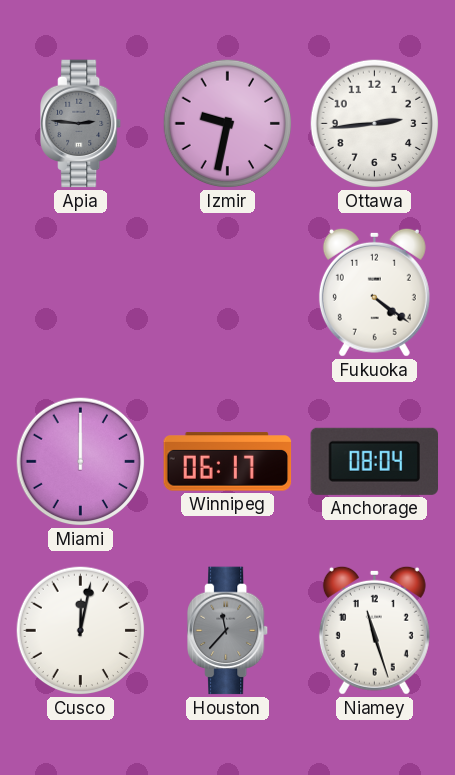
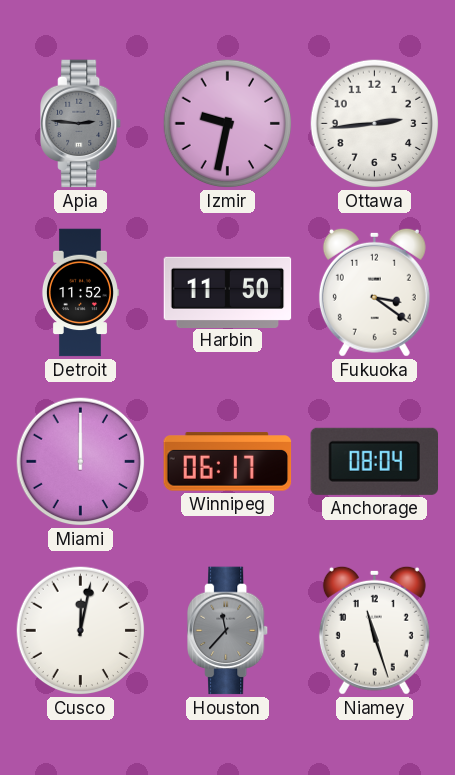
Detroit: none -> 11:52
Harbin: none -> 11:50
Fukuoka: 4:21 -> 3:21
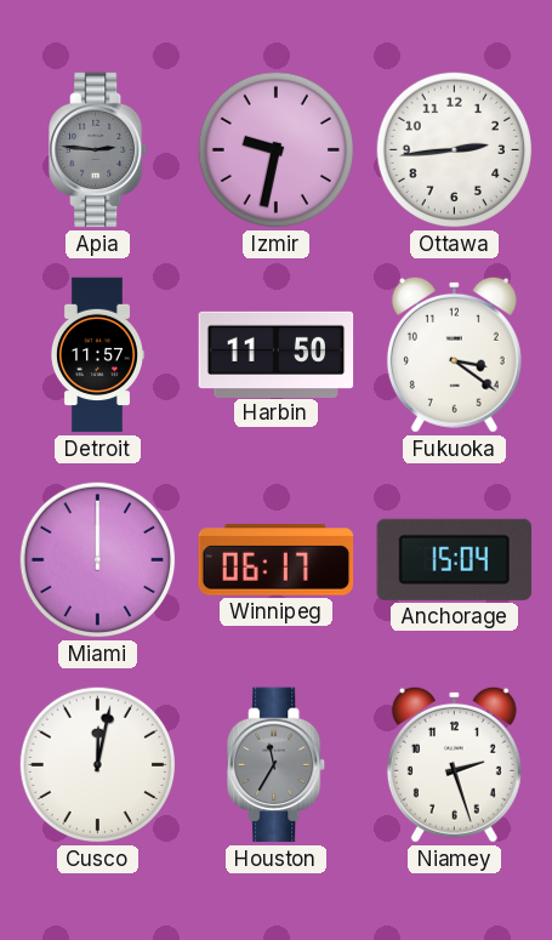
Detroit: 11:52 -> 11:57
Anchorage: 08:04 -> 15:04
Houston: 11:37 -> 11:35
Niamey: 11:27 -> 2:27
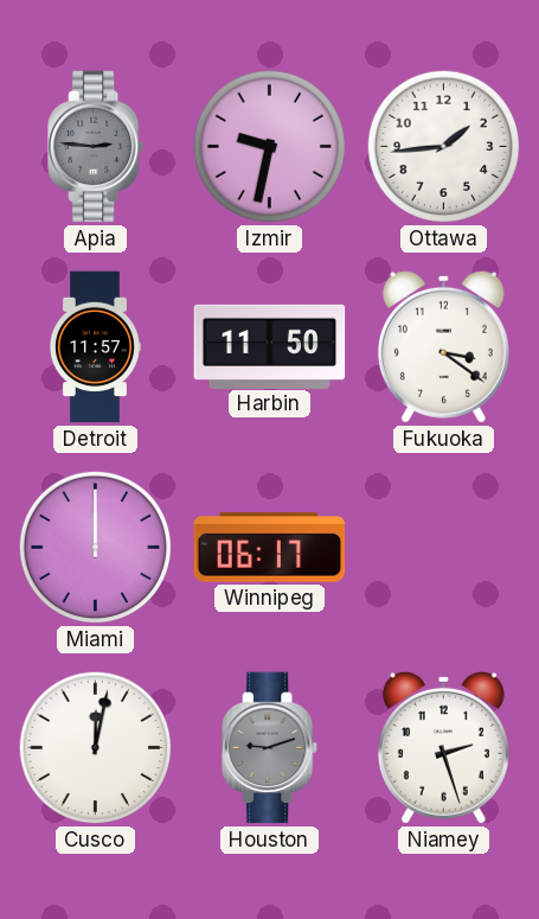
Ottawa: 2:44 -> 1:44
Anchorage: 15:04 -> none
Houston: 11:35 -> 9:12
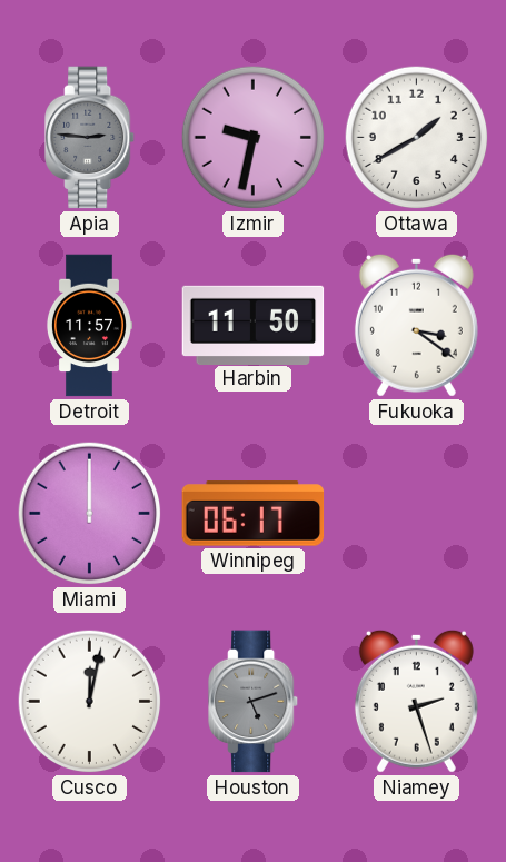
Ottawa: 1:44 -> 1:40
Houston: 9:12 -> 5:12
